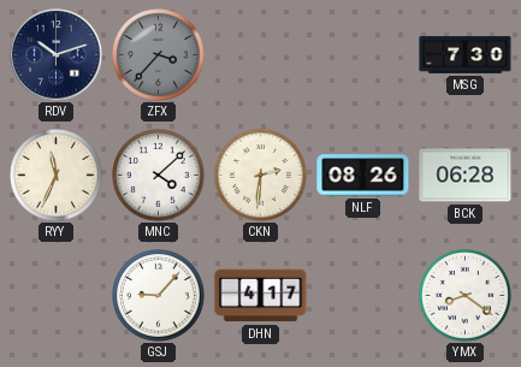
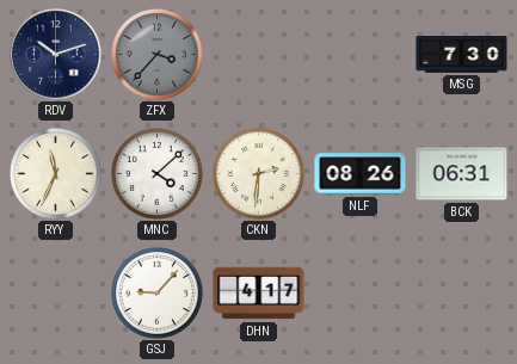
BCK: 06:28 -> 06:31
YMX: 8:21 -> none
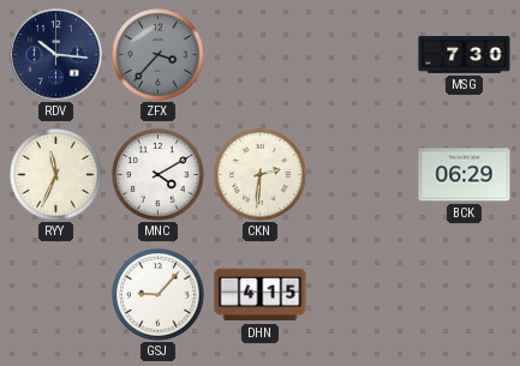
RDV: 10:12 -> 10:16
MNC: 4:08 -> 4:10
NLF: 08:26 -> none
BCK: 06:31 -> 06:29
DHN: 4:17 -> 4:15
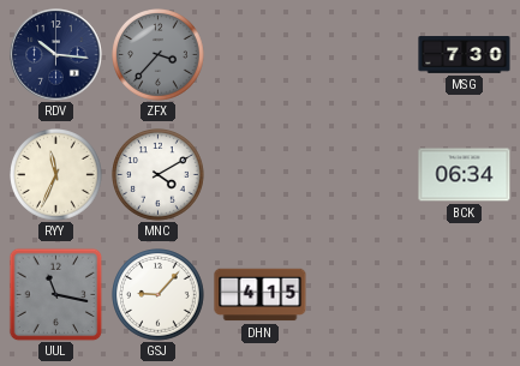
CKN: 2:31 -> none
BCK: 06:29 -> 06:34
UUL: none -> 11:17
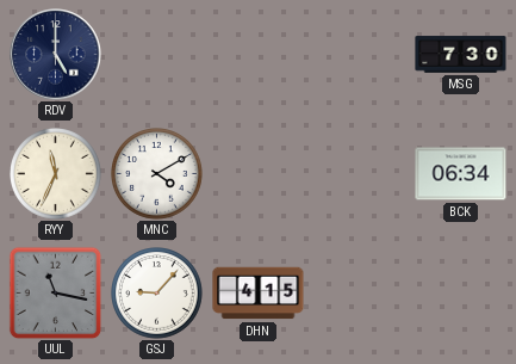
RDV: 10:16 -> 5:00
ZFX: 3:37 -> none
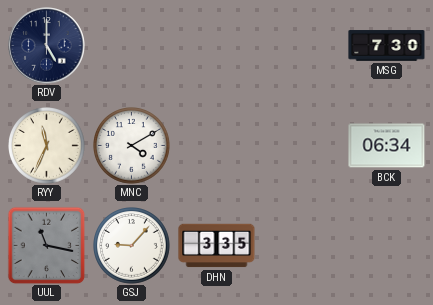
DHN: 4:15 -> 3:35
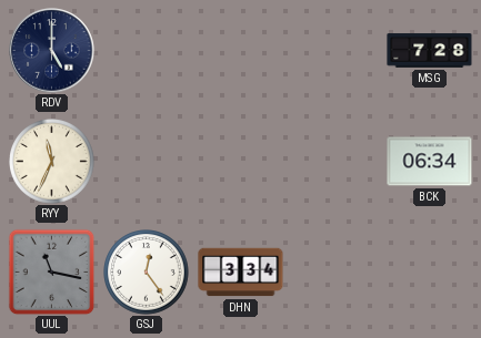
MSG: 7:30 -> 7:28
MNC: 4:10 -> none
GSJ: 9:07 -> 12:24
DHN: 3:35 -> 3:34
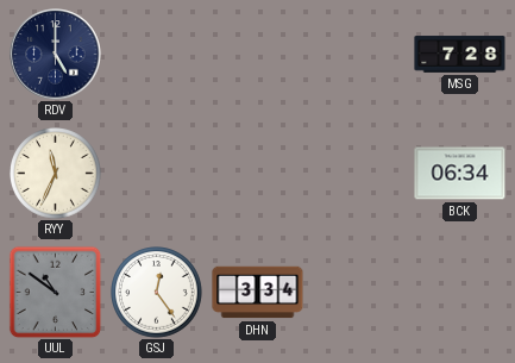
UUL: 11:17 -> 10:51
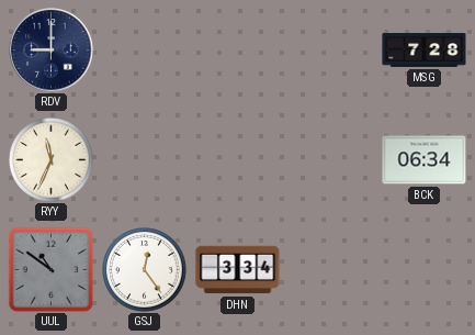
RDV: 5:00 -> 9:00
